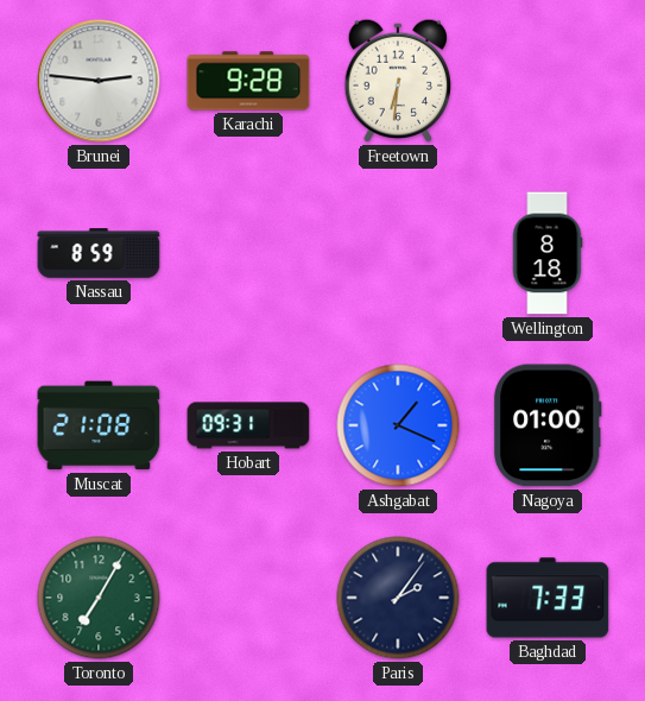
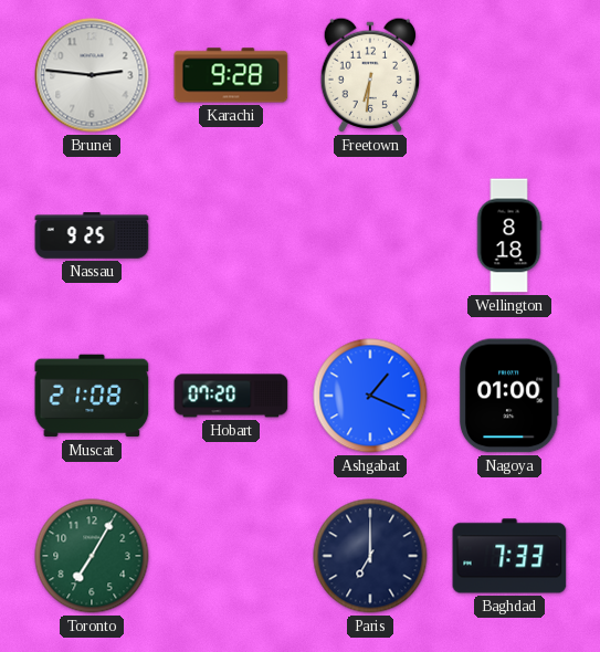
Nassau: 8:59 -> 9:25
Hobart: 09:31 -> 07:20
Paris: 2:06 -> 7:00
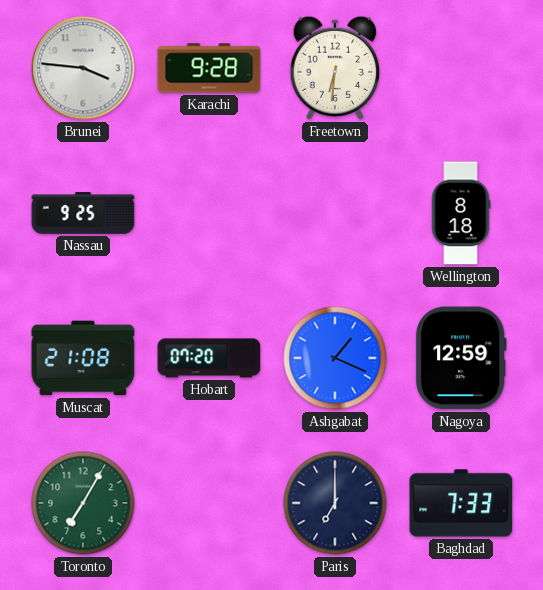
Brunei: 2:46 -> 3:46
Nagoya: 01:00 -> 12:59
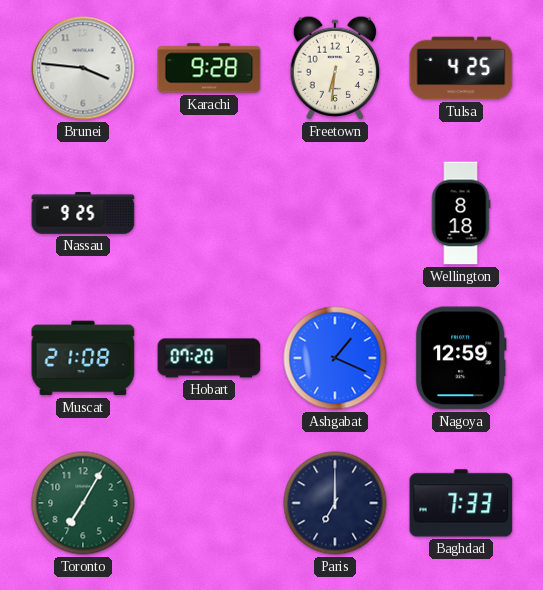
Tulsa: none -> 4:25
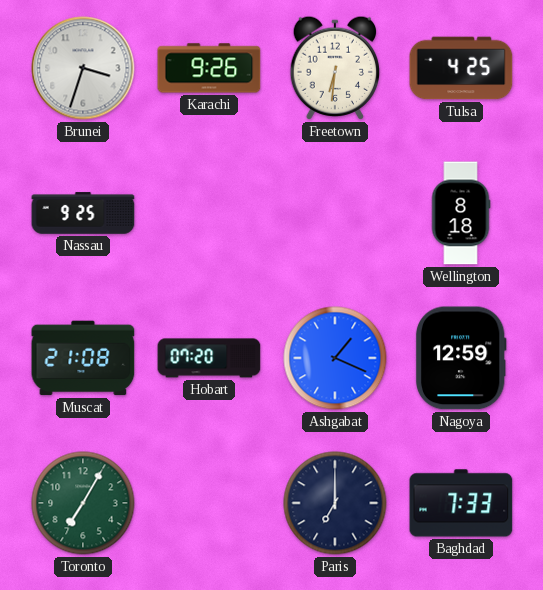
Brunei: 3:46 -> 3:33
Karachi: 9:28 -> 9:26
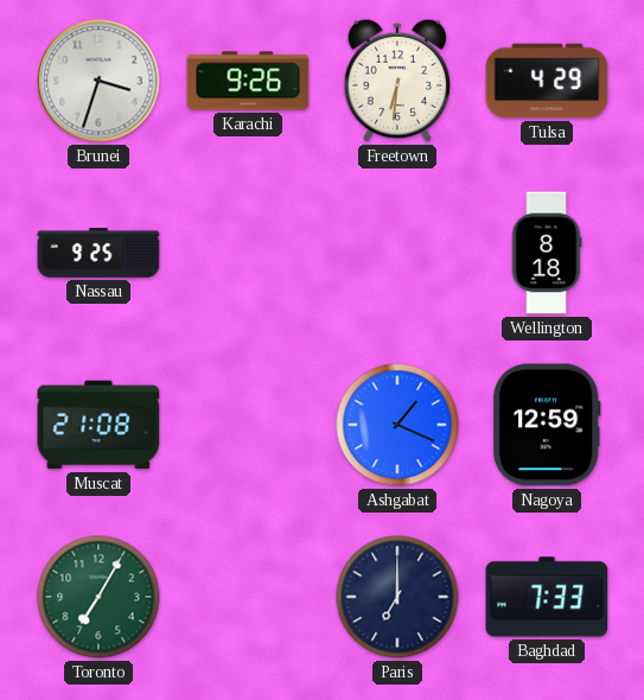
Tulsa: 4:25 -> 4:29
Hobart: 07:20 -> none
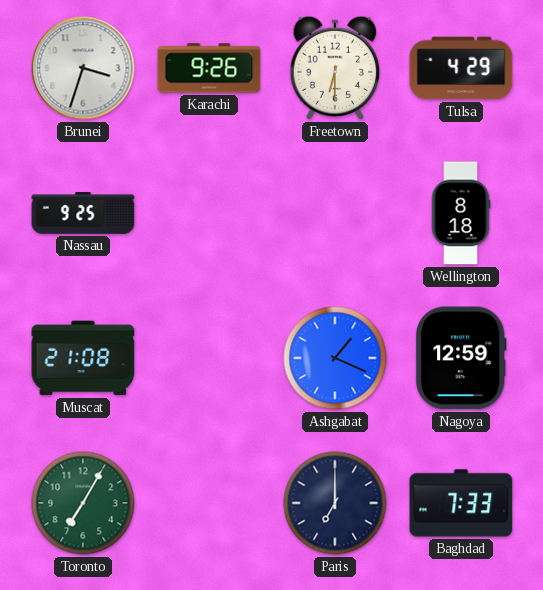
Freetown: 6:31 -> 6:30
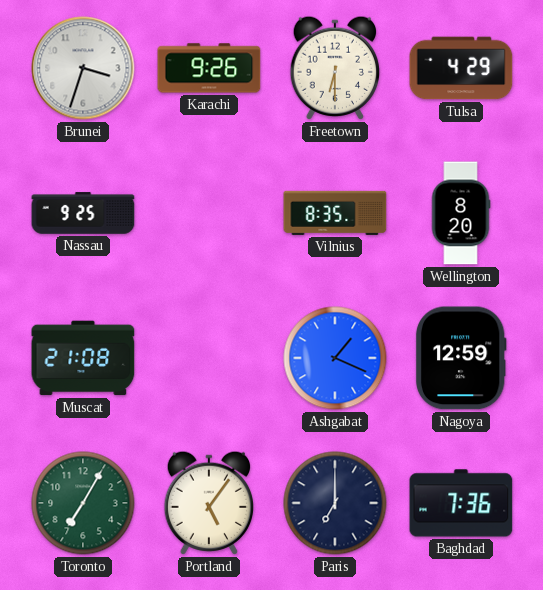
Vilnius: none -> 8:35
Wellington: 8:18 -> 8:20
Portland: none -> 5:06
Baghdad: 7:33 -> 7:36
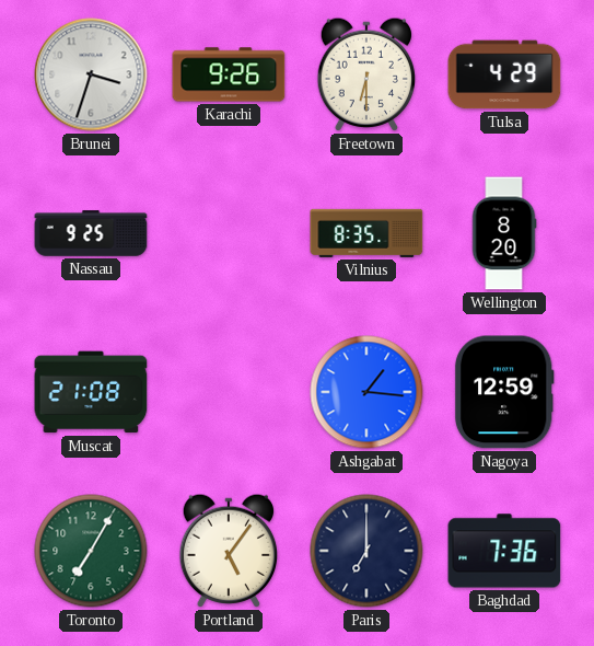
Ashgabat: 1:19 -> 1:16
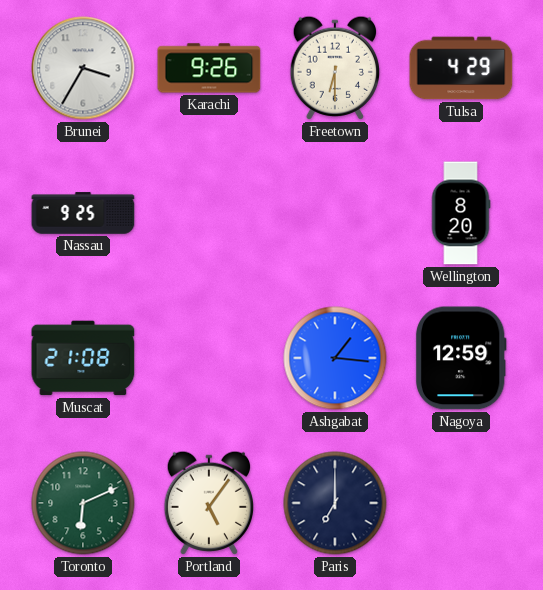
Brunei: 3:33 -> 3:35
Vilnius: 8:35 -> none
Toronto: 7:05 -> 6:11
Baghdad: 7:36 -> none
